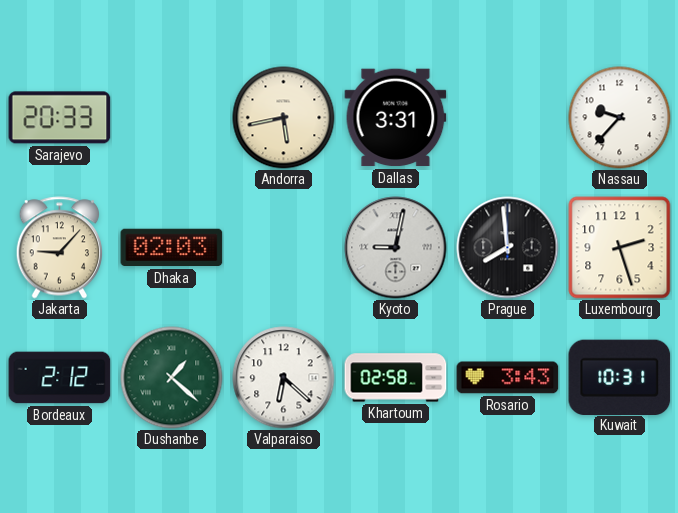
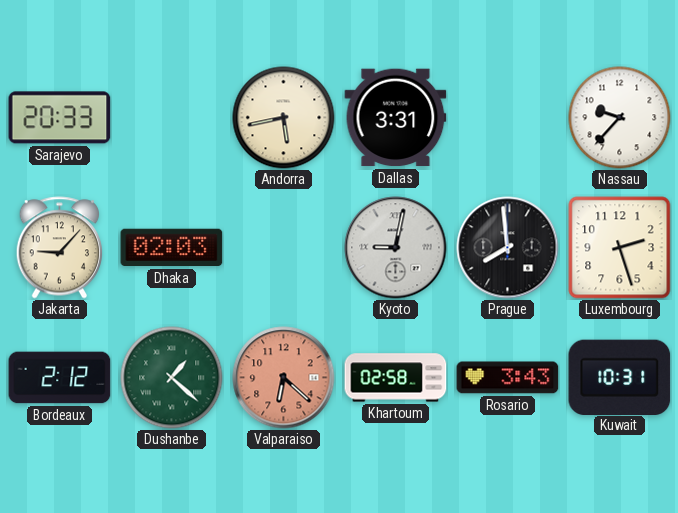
Valparaiso dial: white -> salmon
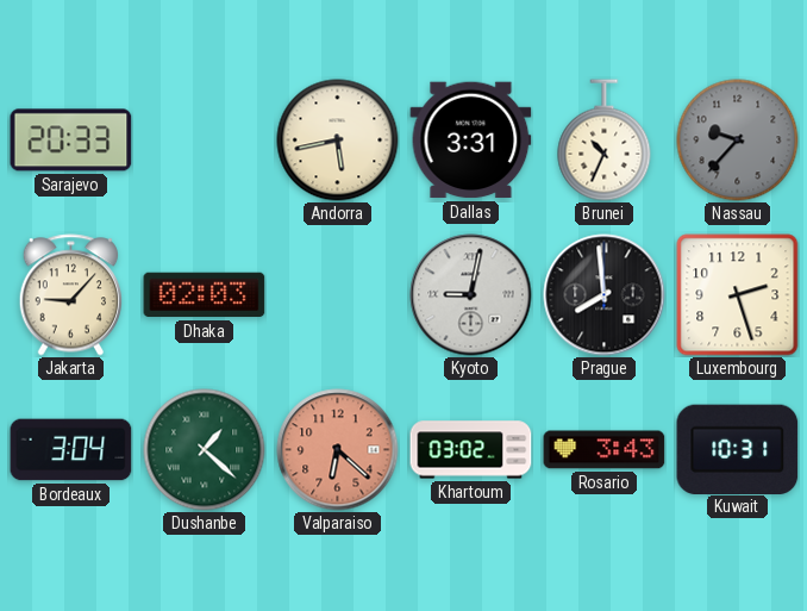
Brunei: none -> 10:34
Nassau dial: white -> grey
Bordeaux: 2:12 -> 3:04
Khartoum: 02:58 -> 03:02
